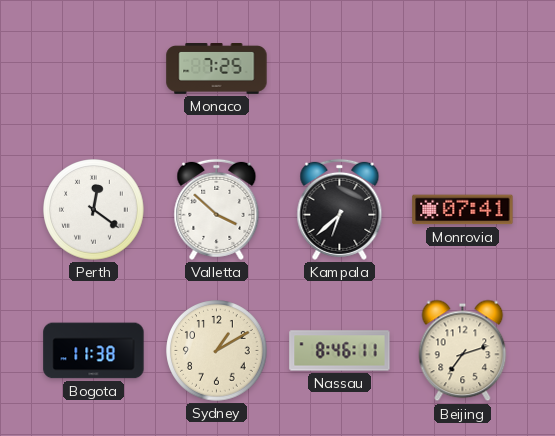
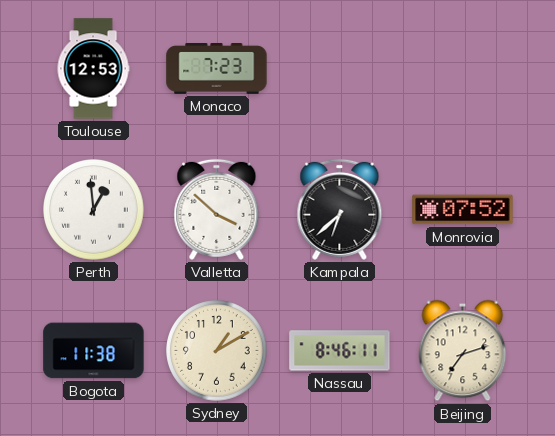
Toulouse: none -> 12:53
Monaco: 7:25 -> 7:23
Perth: 12:21 -> 12:59
Monrovia: 07:41 -> 07:52
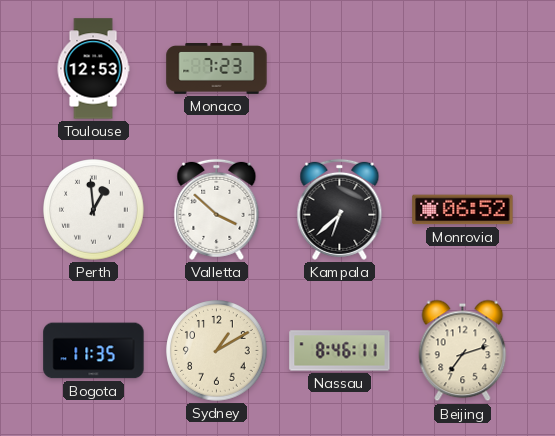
Monrovia: 07:52 -> 06:52
Bogota: 11:38 -> 11:35
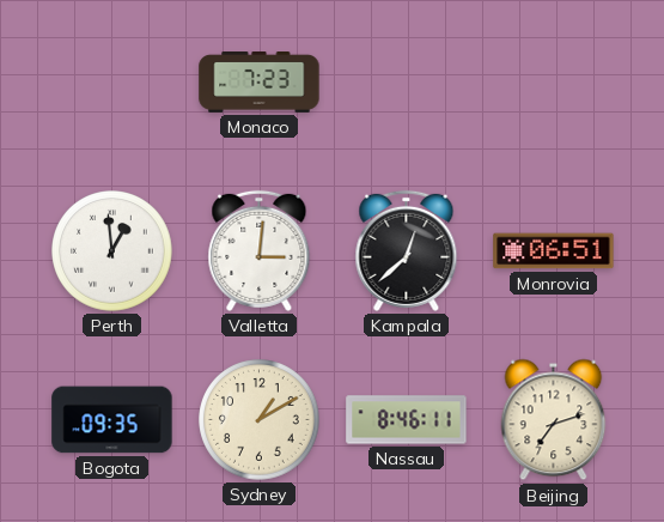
Toulouse: 12:53 -> none
Valletta: 3:52 -> 3:01
Kampala: 6:38 -> 12:38
Monrovia: 06:52 -> 06:51
Bogota: 11:35 -> 09:35
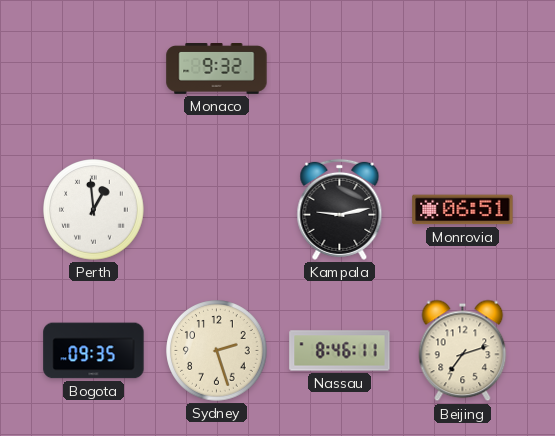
Monaco: 7:23 -> 9:32
Valletta: 3:01 -> none
Kampala: 12:38 -> 9:13
Sydney: 1:10 -> 2:27
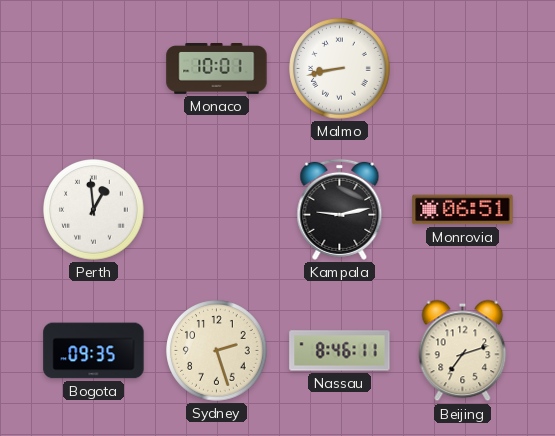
Monaco: 9:32 -> 10:01
Malmo: none -> 8:43
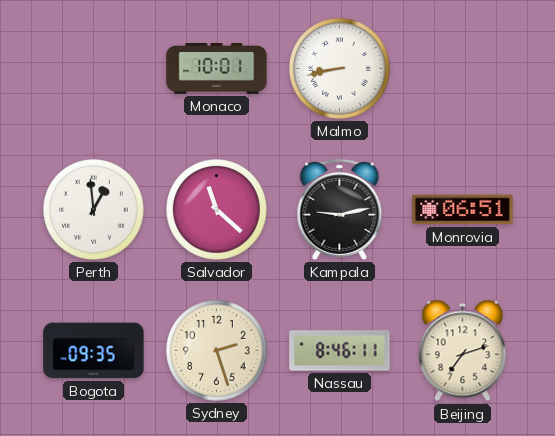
Salvador: none -> 11:22
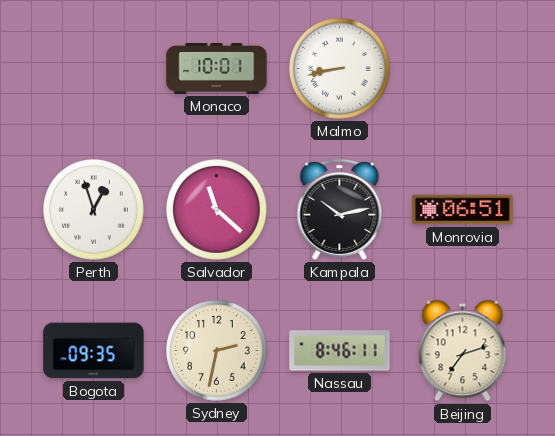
Perth: 12:59 -> 12:57
Kampala: 9:13 -> 10:13
Sydney: 2:27 -> 2:32
